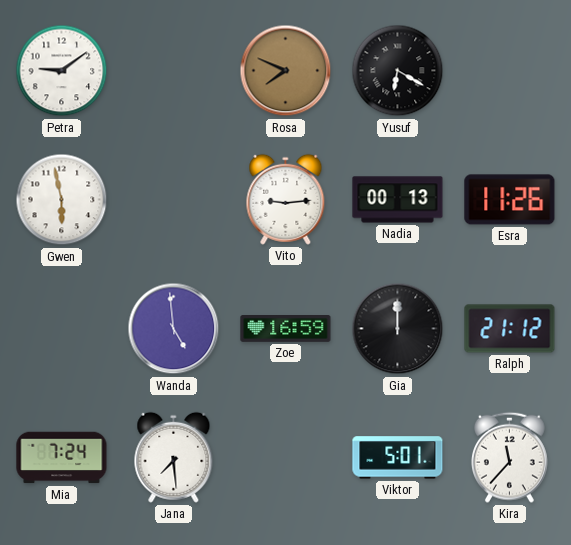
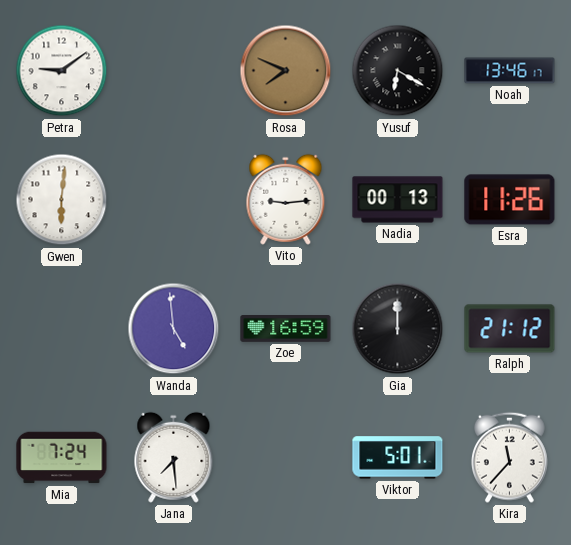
Noah: none -> 13:46
Gwen: 5:58 -> 6:01
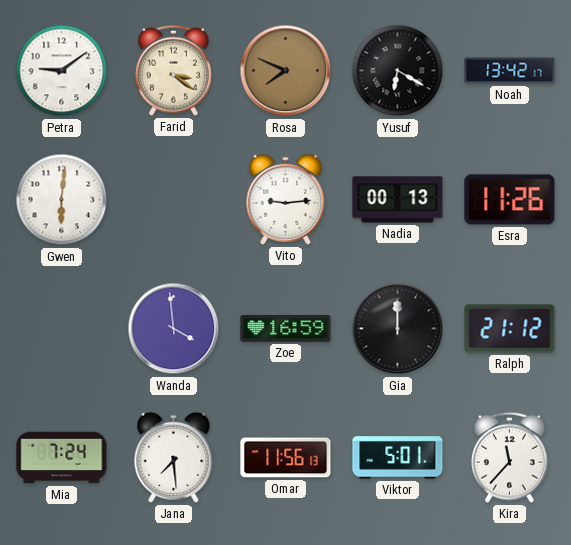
Farid: none -> 3:21
Noah: 13:46 -> 13:42
Wanda: 4:59 -> 3:59
Omar: none -> 11:56
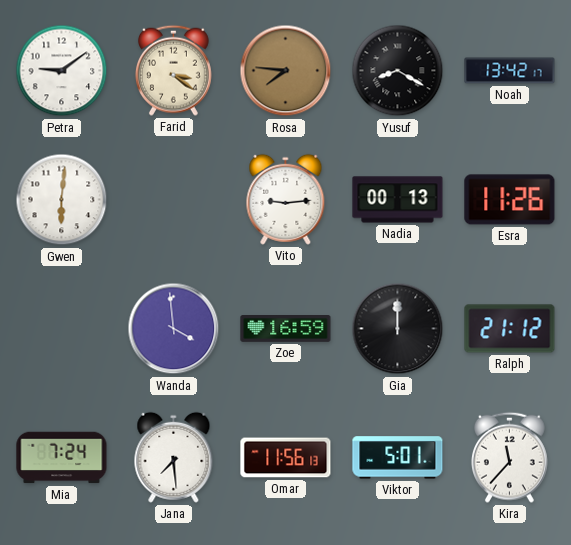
Rosa: 7:49 -> 7:46
Yusuf: 6:20 -> 8:20
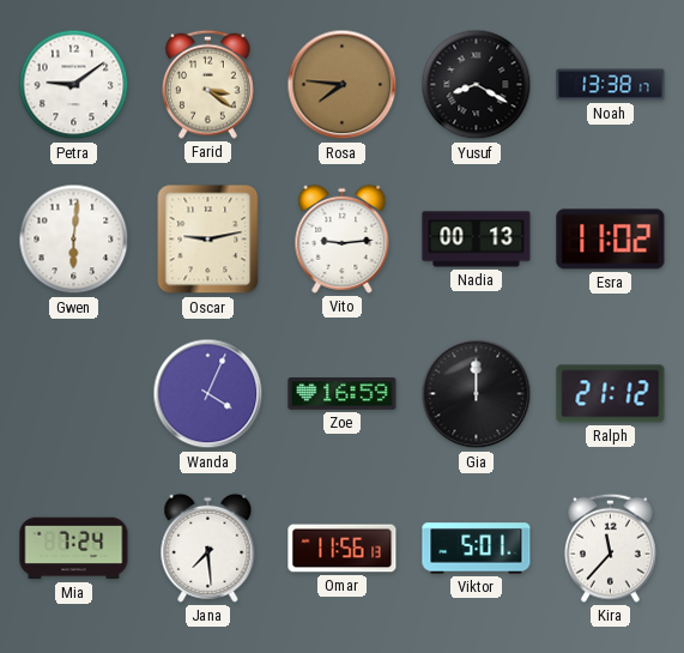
Noah: 13:42 -> 13:38
Oscar: none -> 9:13
Esra: 11:26 -> 11:02
Wanda: 3:59 -> 4:04
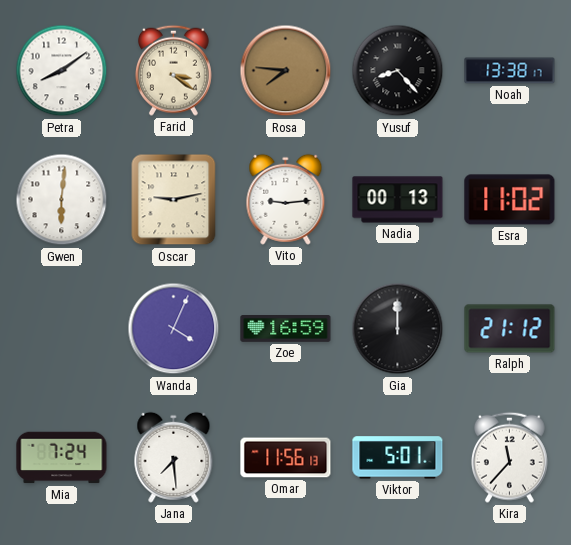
Petra: 9:09 -> 8:09
Yusuf: 8:20 -> 8:23
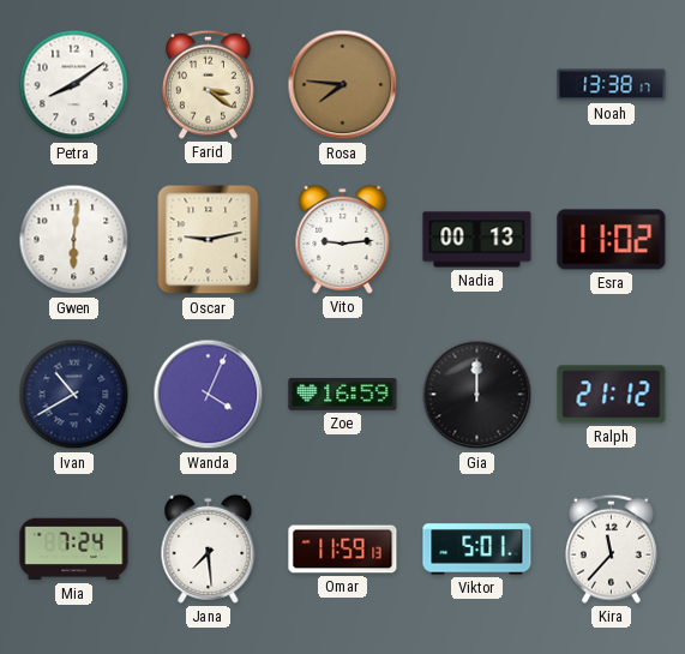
Yusuf: 8:23 -> none
Ivan: none -> 10:40
Omar: 11:56 -> 11:59
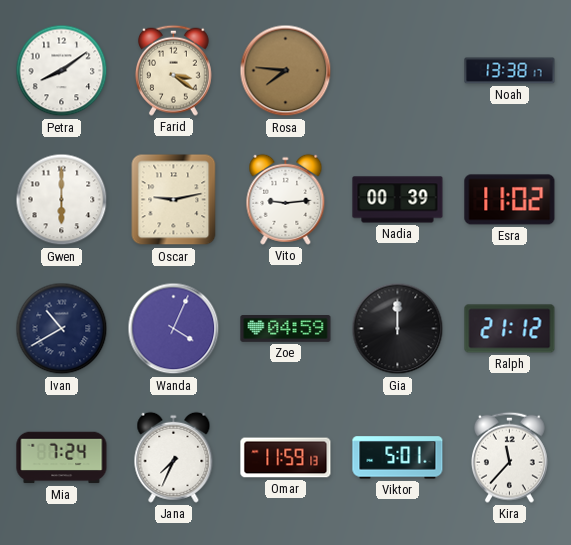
Gwen: 6:01 -> 6:00
Nadia: 00:13 -> 00:39
Zoe: 16:59 -> 04:59
Jana: 7:29 -> 7:34
